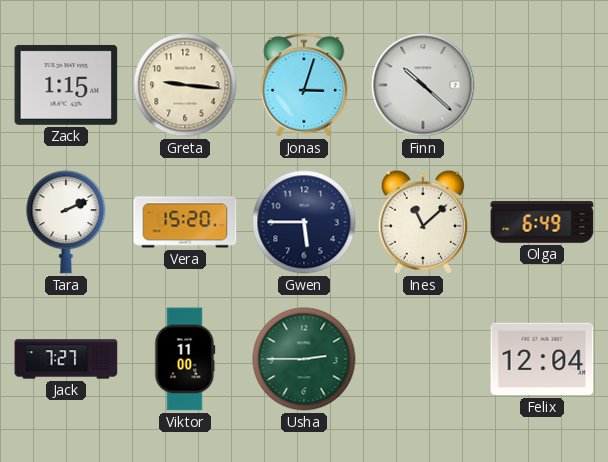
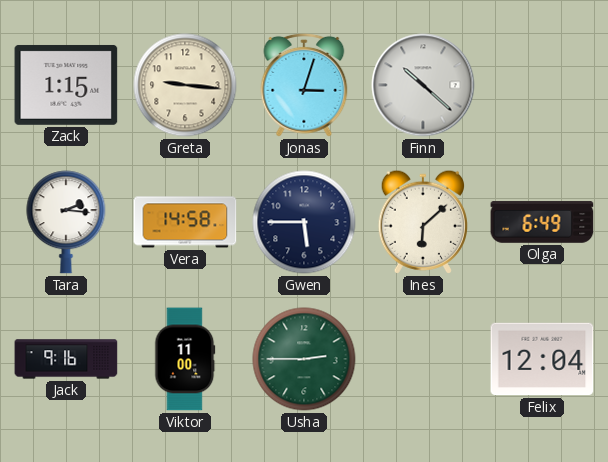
Tara: 2:11 -> 2:16
Vera: 15:20 -> 14:58
Ines: 11:08 -> 6:08
Jack: 7:27 -> 9:16
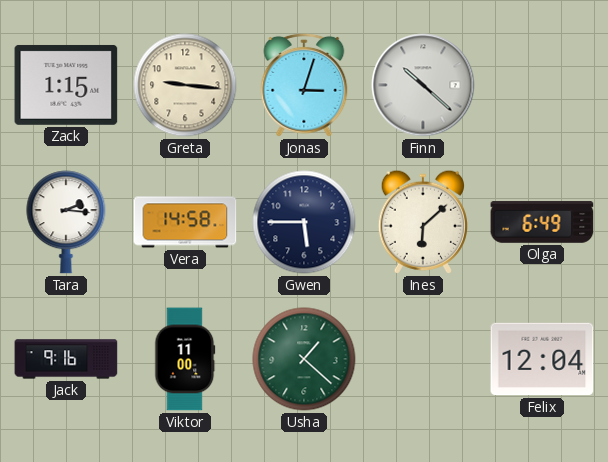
Usha: 2:45 -> 1:22
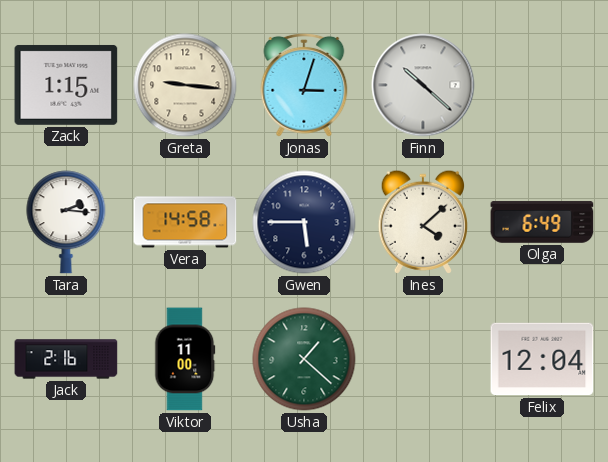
Ines: 6:08 -> 4:08
Jack: 9:16 -> 2:16
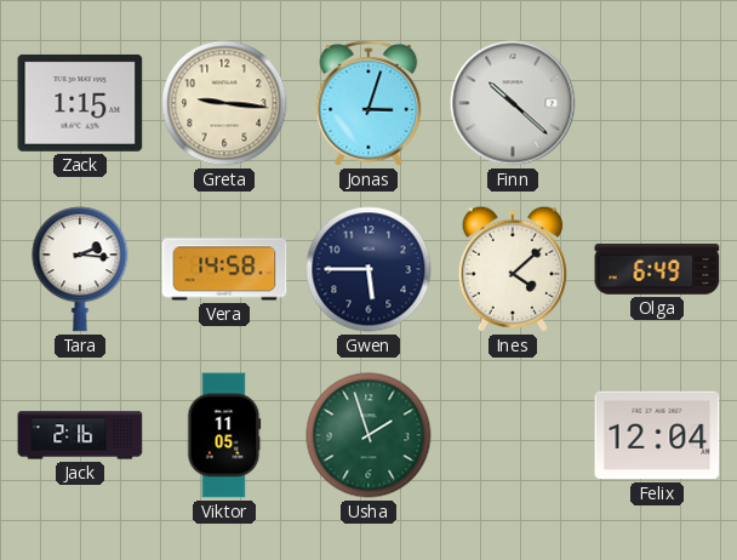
Viktor: 11:00 -> 11:05
Usha: 1:22 -> 1:57
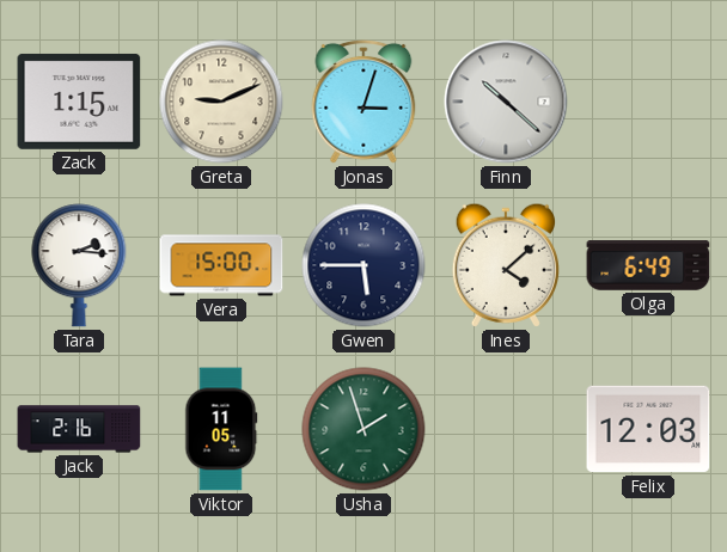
Greta: 9:16 -> 9:11
Vera: 14:58 -> 15:00
Felix: 12:04 -> 12:03
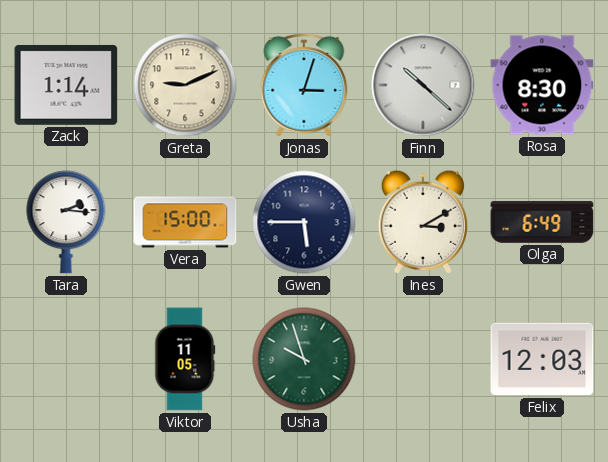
Zack: 1:15 -> 1:14
Rosa: none -> 8:30
Ines: 4:08 -> 3:10
Jack: 2:16 -> none
Usha: 1:57 -> 9:57
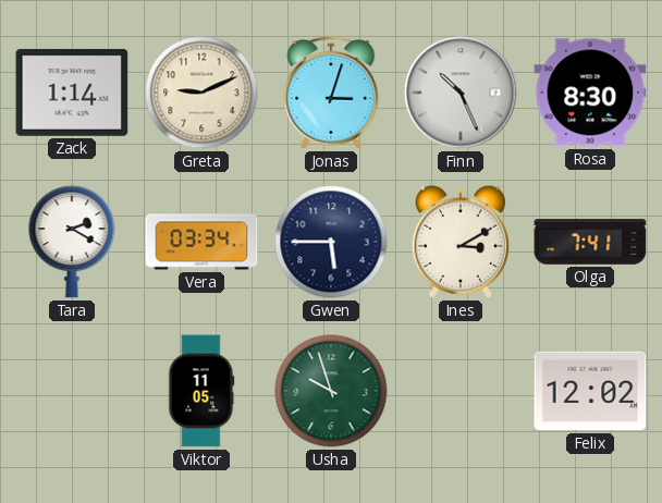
Finn: 10:22 -> 10:26
Tara: 2:16 -> 2:20
Vera: 15:00 -> 03:34
Olga: 6:49 -> 7:41
Felix: 12:03 -> 12:02
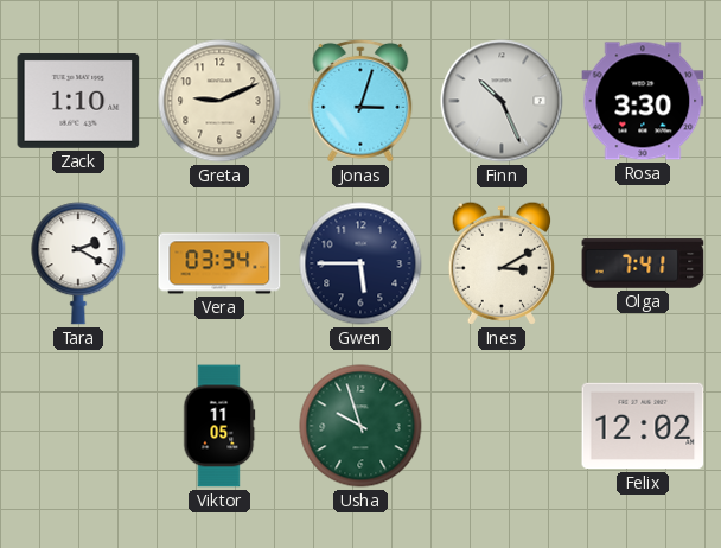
Zack: 1:14 -> 1:10
Rosa: 8:30 -> 3:30
